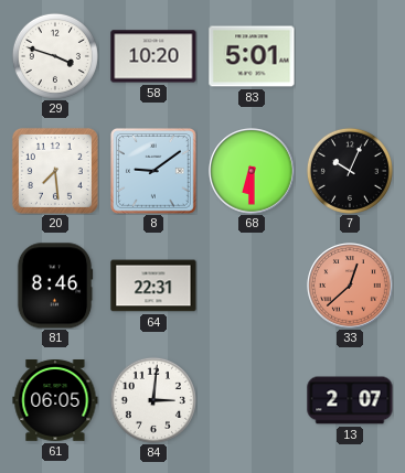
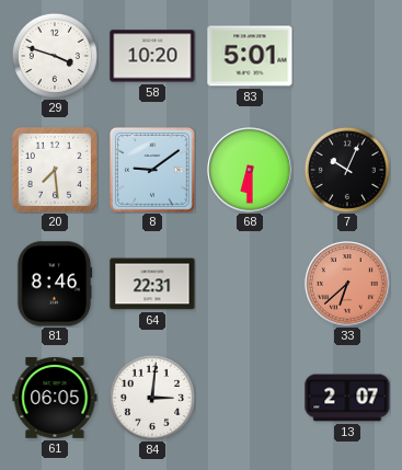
33: 12:38 -> 6:38
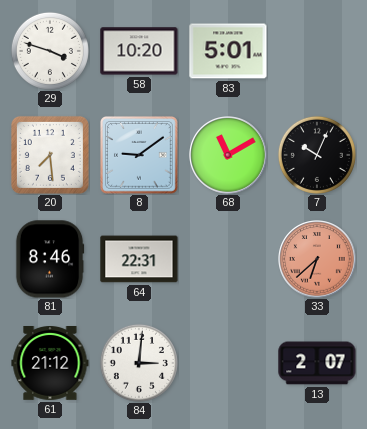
68: 6:30 -> 11:10
61: 06:05 -> 21:12
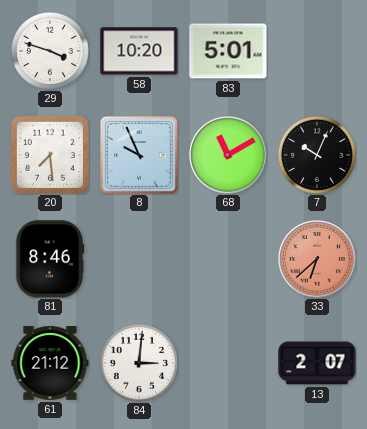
8: 9:09 -> 9:56
64: 22:31 -> none
